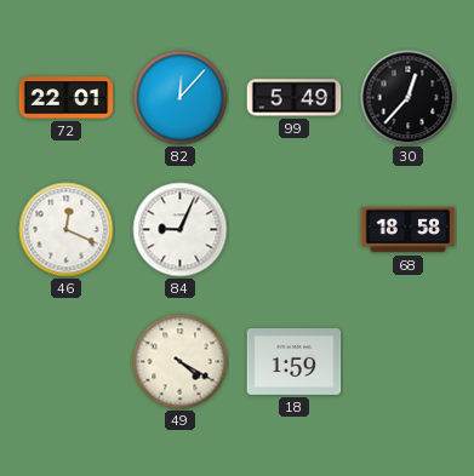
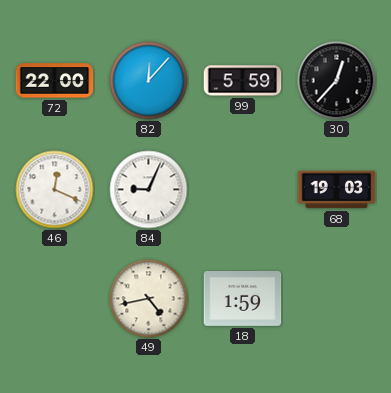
72: 22:01 -> 22:00
99: 5:49 -> 5:59
68: 18:58 -> 19:03
49: 4:20 -> 4:43
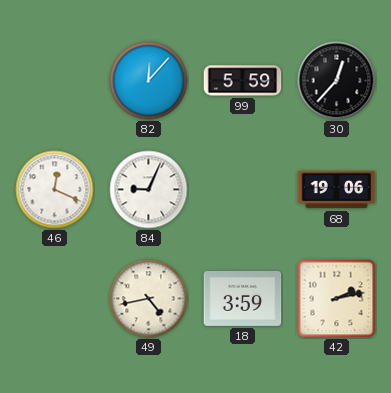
72: 22:00 -> none
68: 19:03 -> 19:06
18: 1:59 -> 3:59
42: none -> 2:13
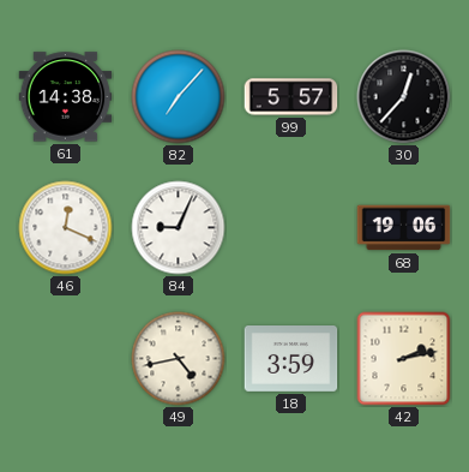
61: none -> 14:38
82: 12:07 -> 7:07
99: 5:59 -> 5:57
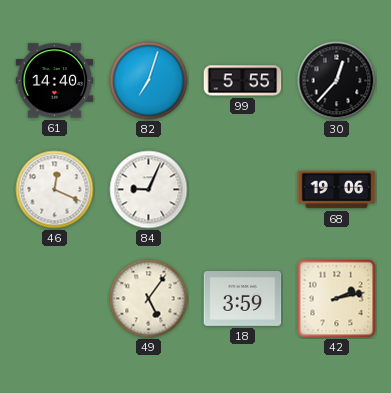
61: 14:38 -> 14:40
82: 7:07 -> 7:03
99: 5:57 -> 5:55
49: 4:43 -> 5:06
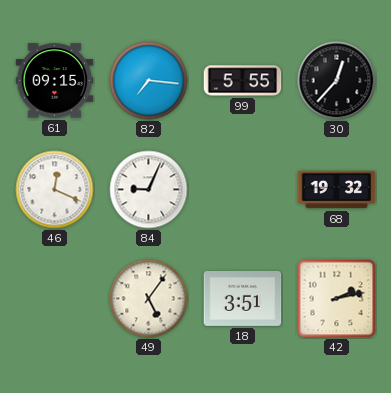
61: 14:40 -> 09:15
82: 7:03 -> 7:16
68: 19:06 -> 19:32
18: 3:59 -> 3:51
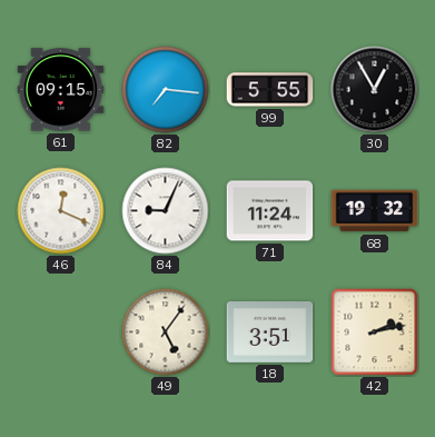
30: 12:37 -> 12:55
71: none -> 11:24
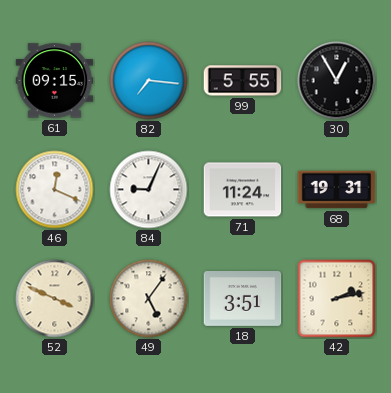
68: 19:32 -> 19:31
52: none -> 3:49
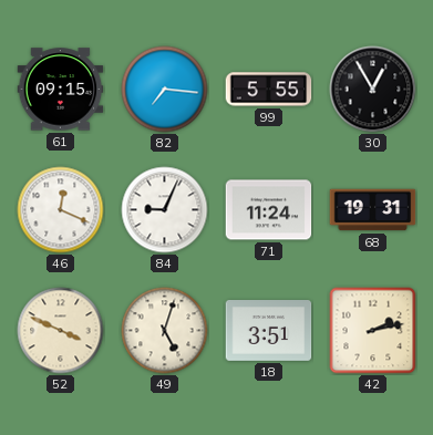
49: 5:06 -> 5:03
